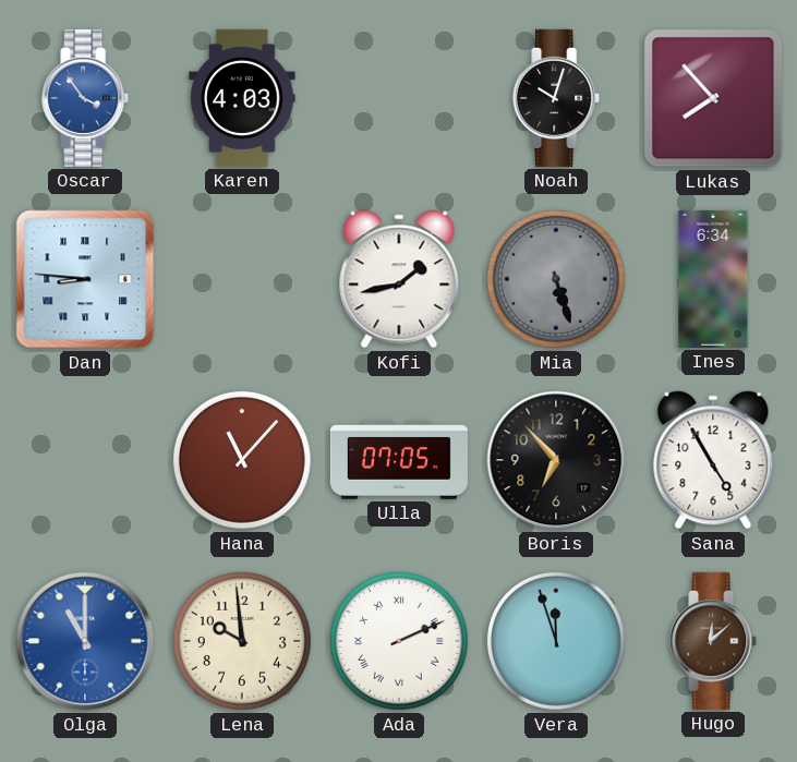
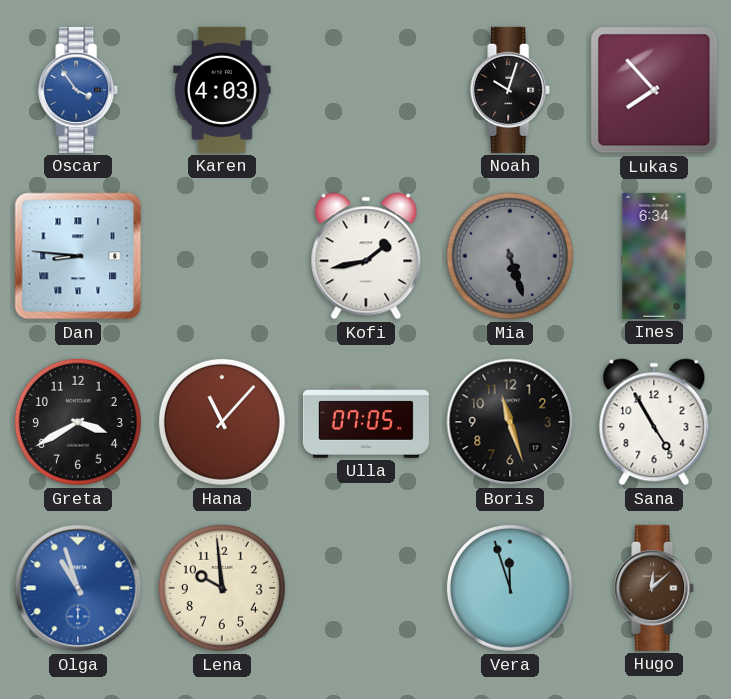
Greta: none -> 3:40
Boris: 6:53 -> 11:27
Olga: 11:00 -> 10:57
Ada: 2:11 -> none
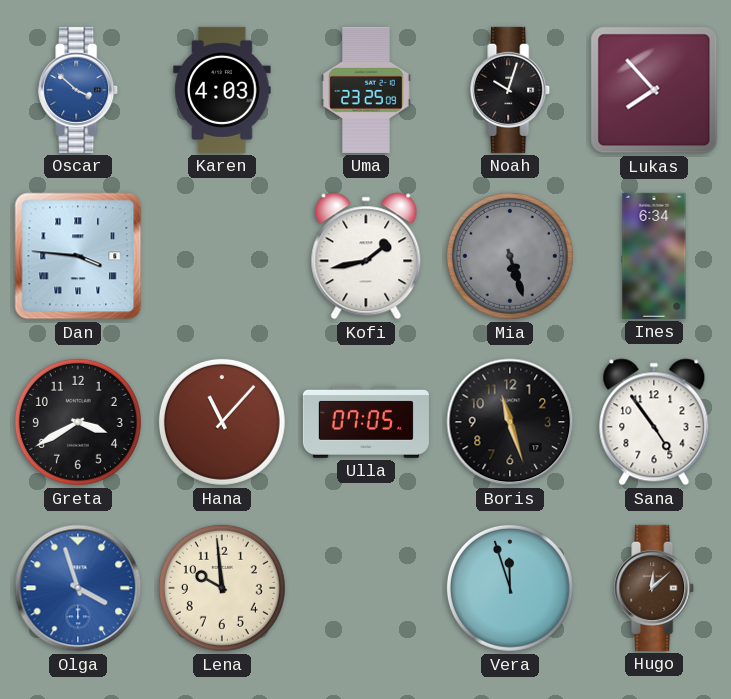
Oscar: 3:54 -> 3:52
Uma: none -> 23:25
Dan: 8:46 -> 3:46
Sana: 4:55 -> 4:54
Olga: 10:57 -> 3:57
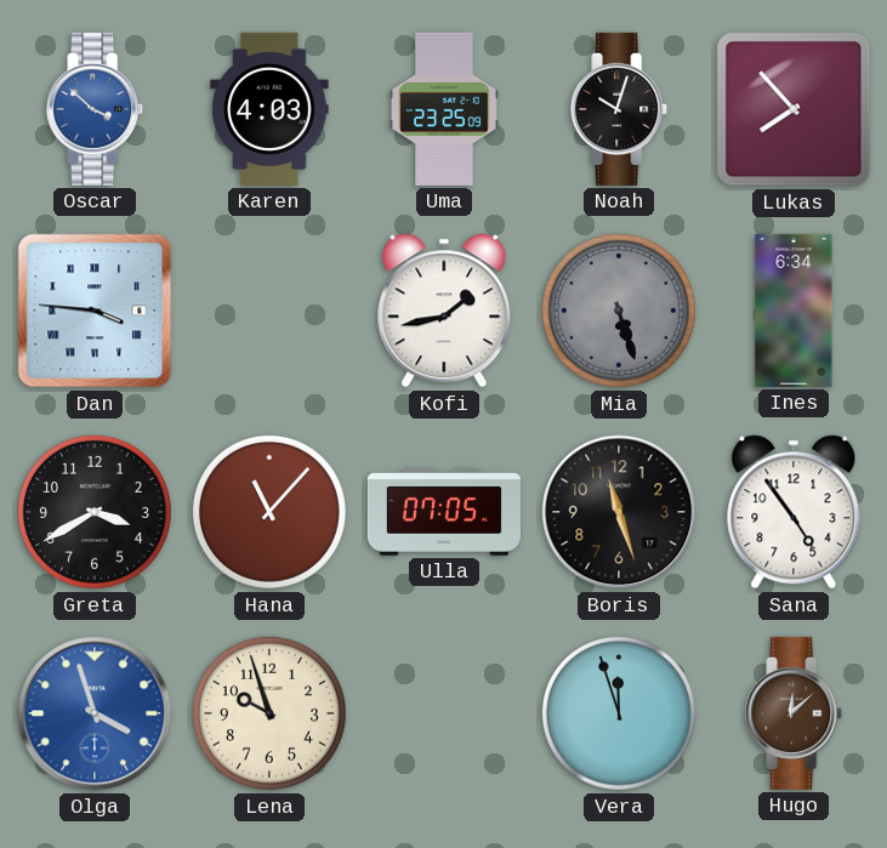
Lena: 9:59 -> 9:57
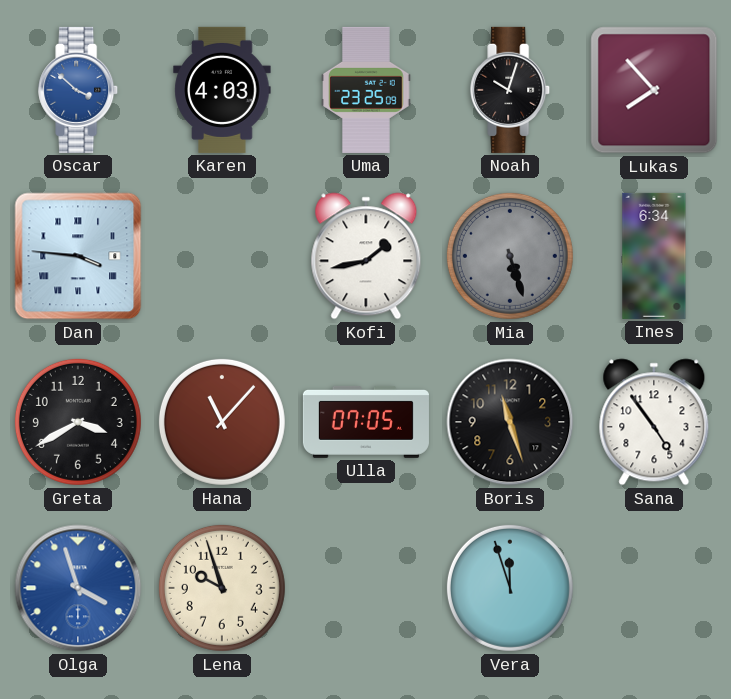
Hugo: 12:08 -> none
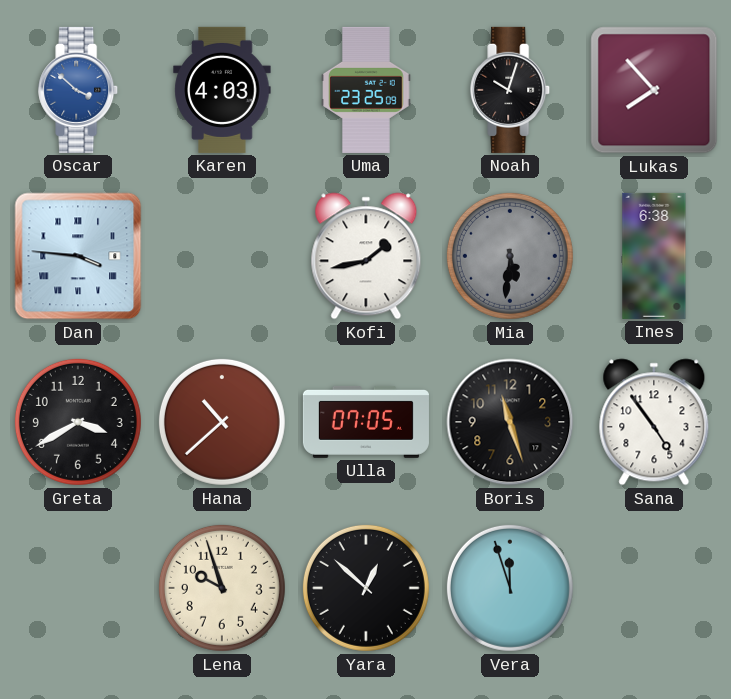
Mia: 5:27 -> 5:31
Ines: 6:34 -> 6:38
Hana: 11:07 -> 10:38
Olga: 3:57 -> none
Yara: none -> 12:52
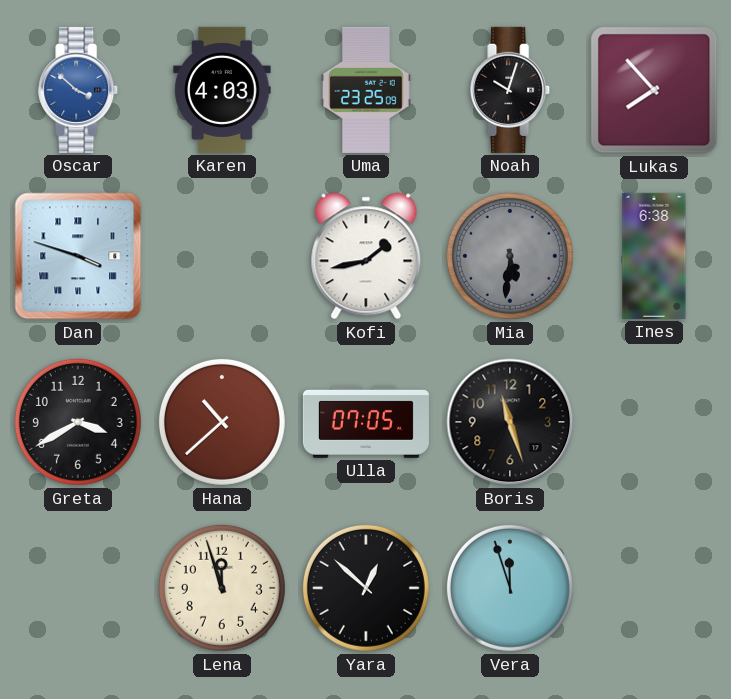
Dan: 3:46 -> 3:48
Sana: 4:54 -> none
Lena: 9:57 -> 11:57
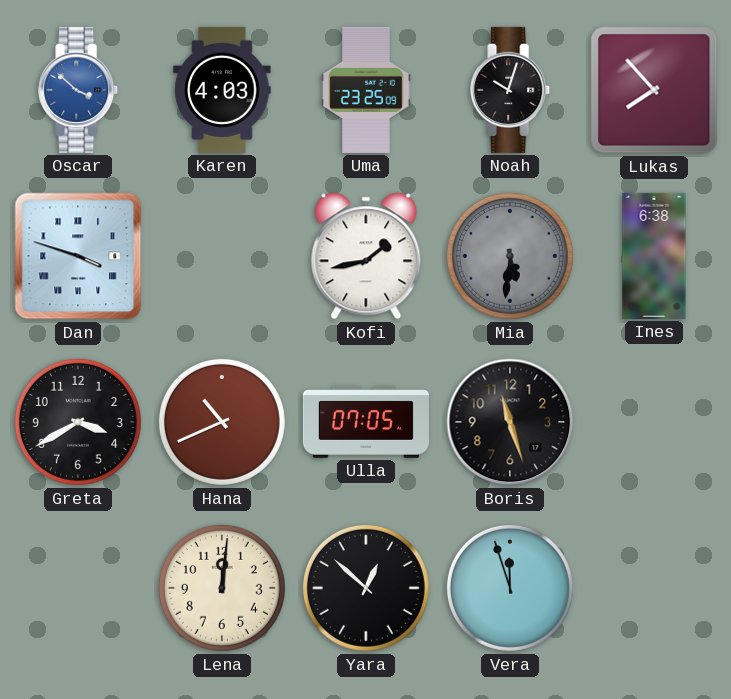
Hana: 10:38 -> 10:41
Lena: 11:57 -> 12:01
